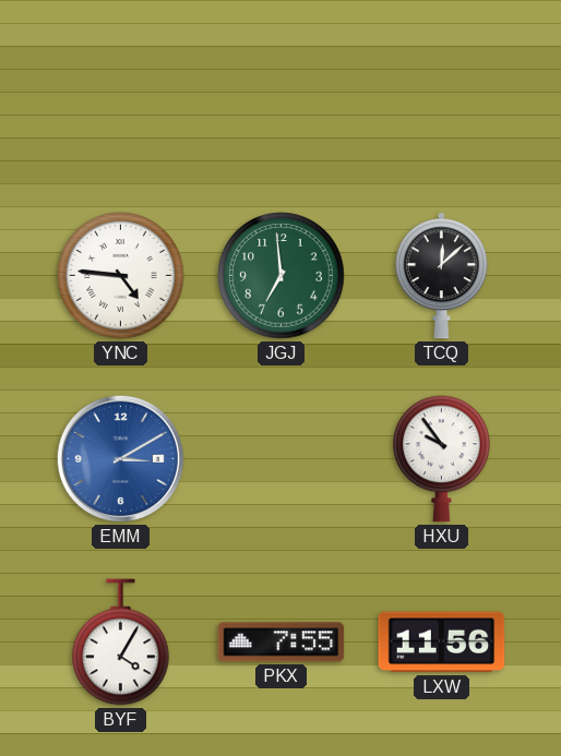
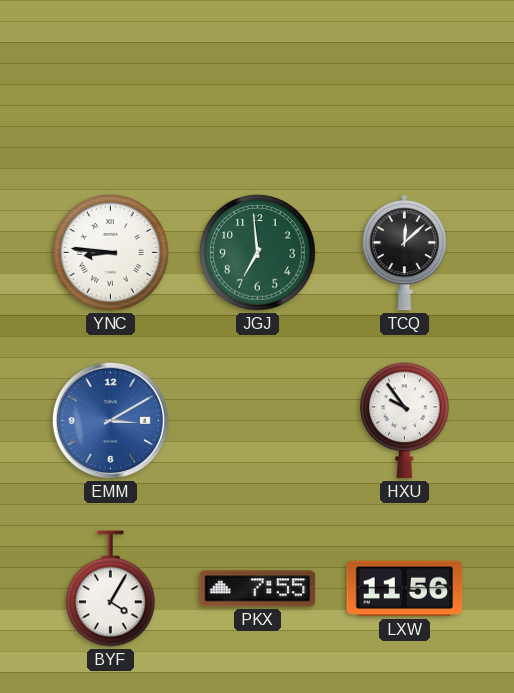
YNC: 4:46 -> 8:46
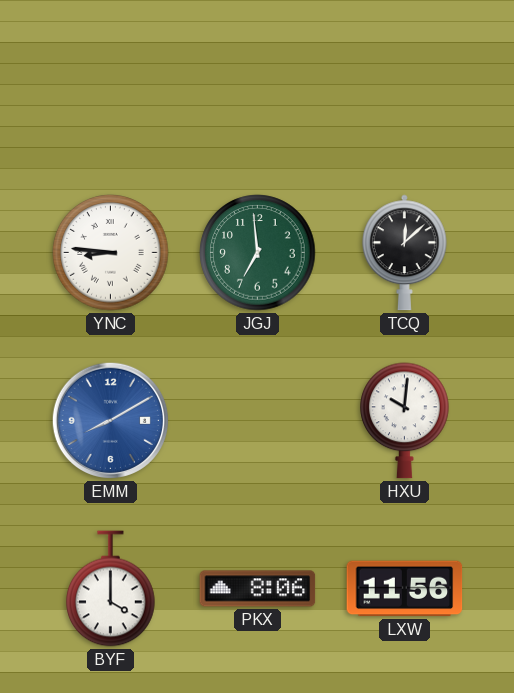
EMM: 3:10 -> 8:10
HXU: 9:54 -> 10:01
BYF: 4:05 -> 4:00
PKX: 7:55 -> 8:06
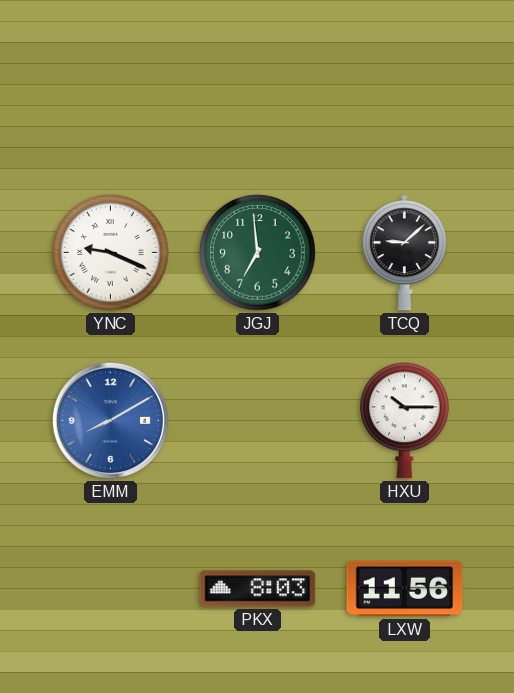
YNC: 8:46 -> 9:19
TCQ: 12:08 -> 9:08
HXU: 10:01 -> 10:15
BYF: 4:00 -> none
PKX: 8:06 -> 8:03
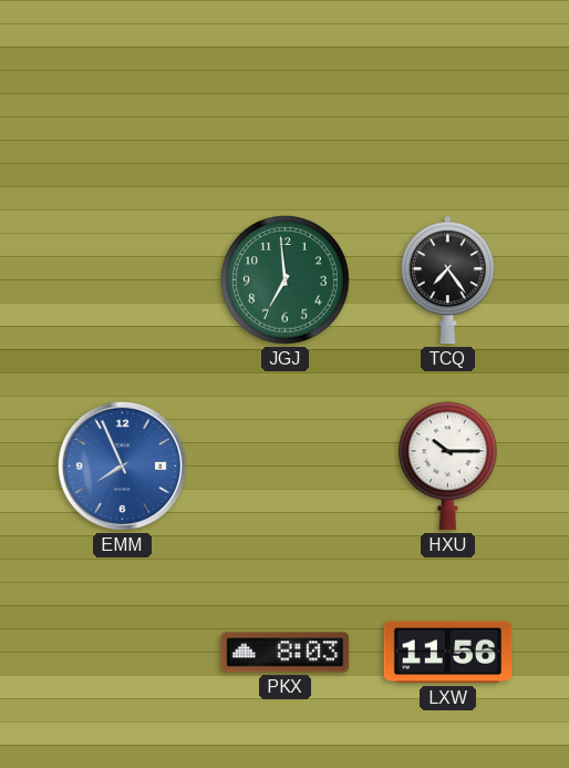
YNC: 9:19 -> none
TCQ: 9:08 -> 7:24
EMM: 8:10 -> 7:56
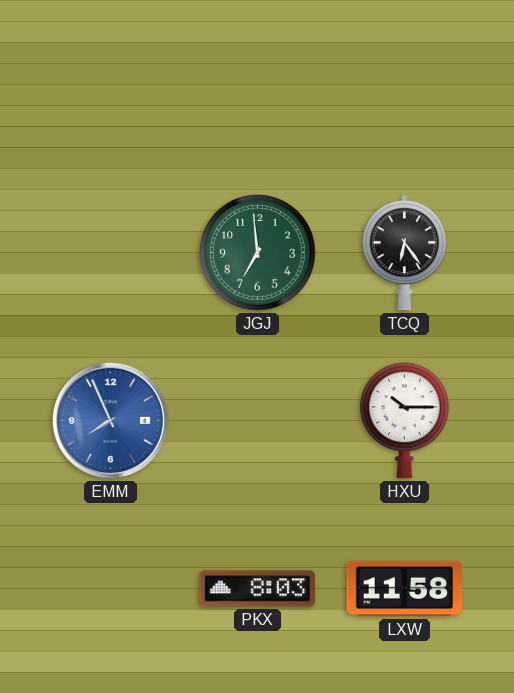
TCQ: 7:24 -> 6:24
LXW: 11:56 -> 11:58
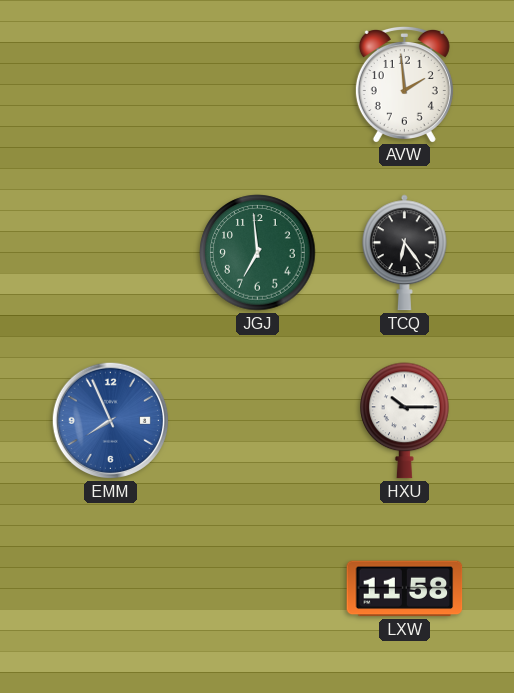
AVW: none -> 1:59
PKX: 8:03 -> none
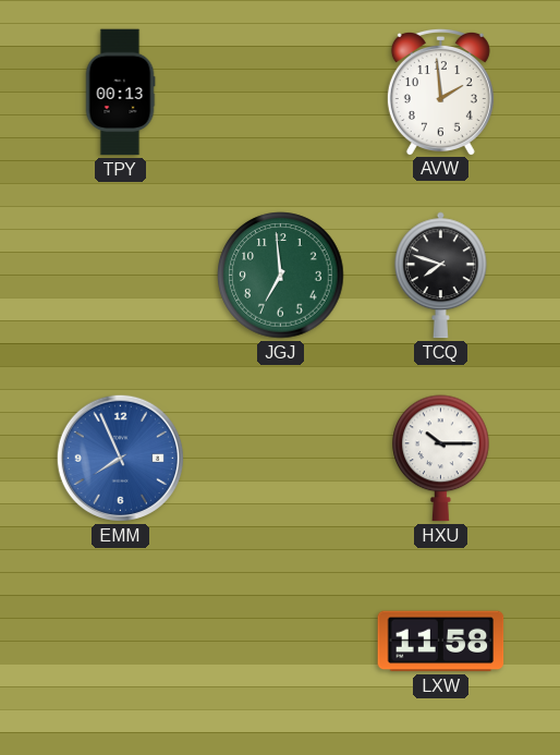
TPY: none -> 00:13
TCQ: 6:24 -> 7:48
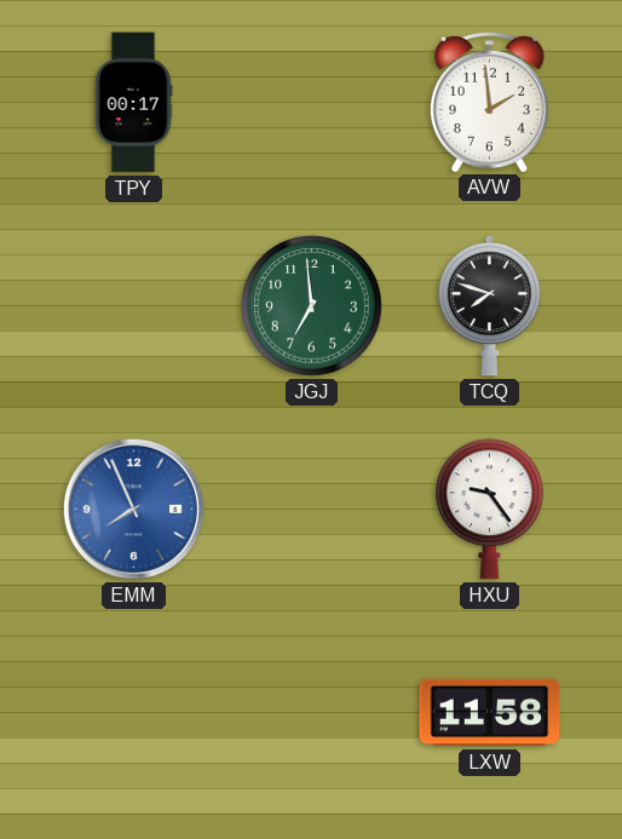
TPY: 00:13 -> 00:17
HXU: 10:15 -> 9:24
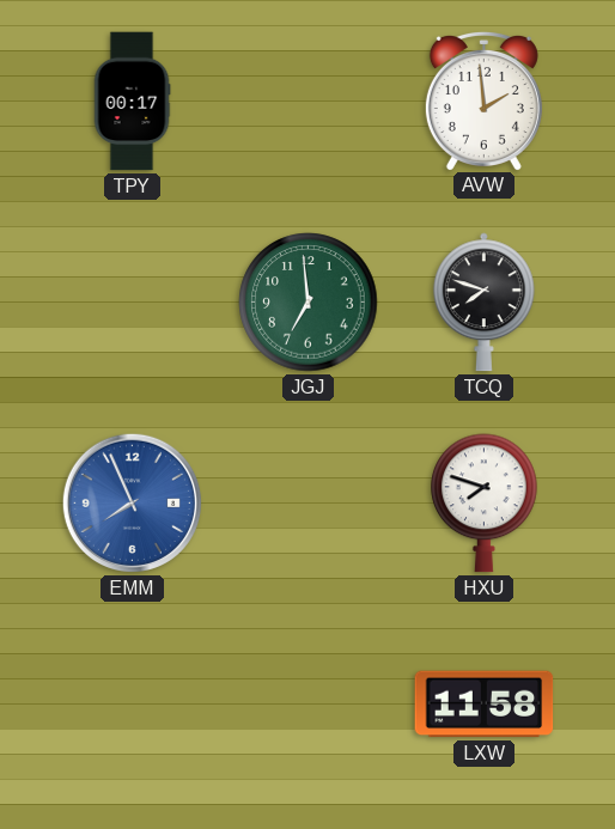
HXU: 9:24 -> 7:48
